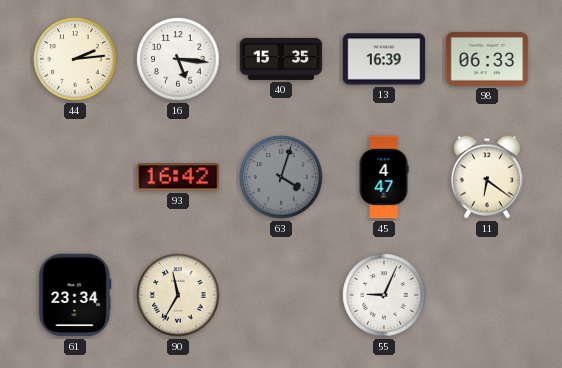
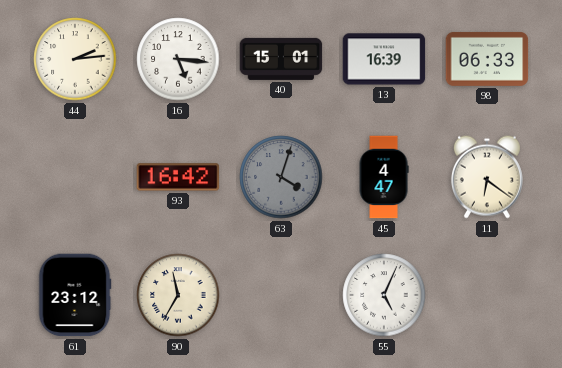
40: 15:35 -> 15:01
61: 23:34 -> 23:12
55: 9:04 -> 5:04
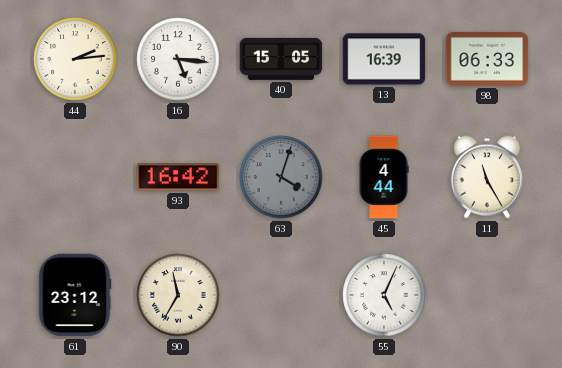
40: 15:01 -> 15:05
45: 4:47 -> 4:44
11: 6:21 -> 11:25
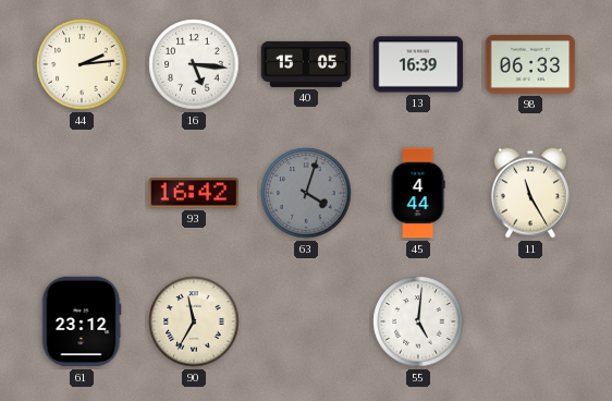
55: 5:04 -> 5:01
